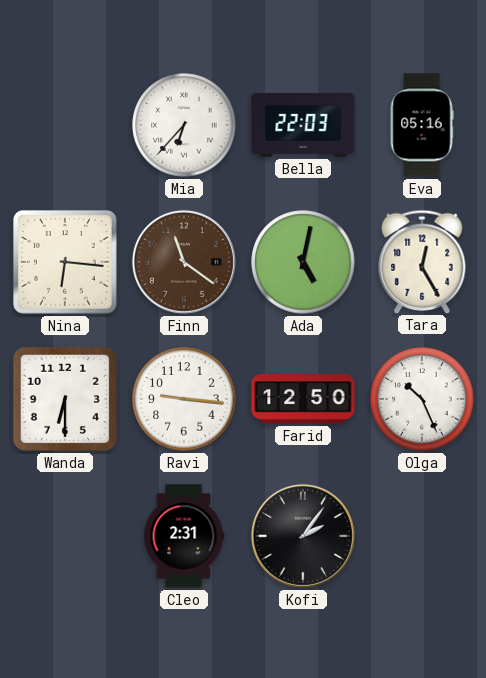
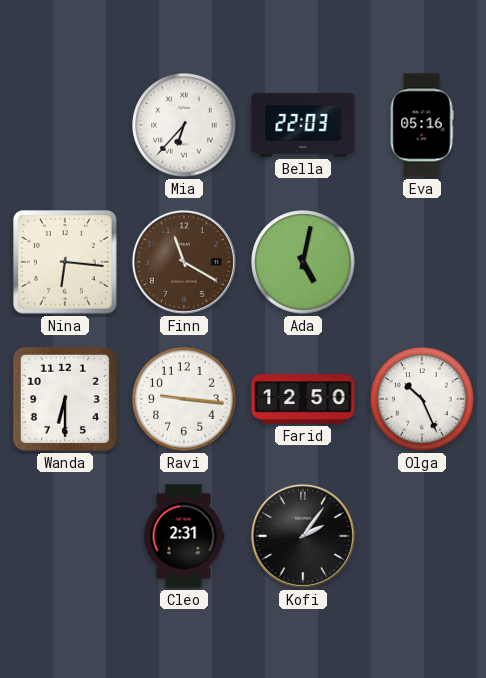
Finn: 11:21 -> 11:20
Tara: 12:25 -> none
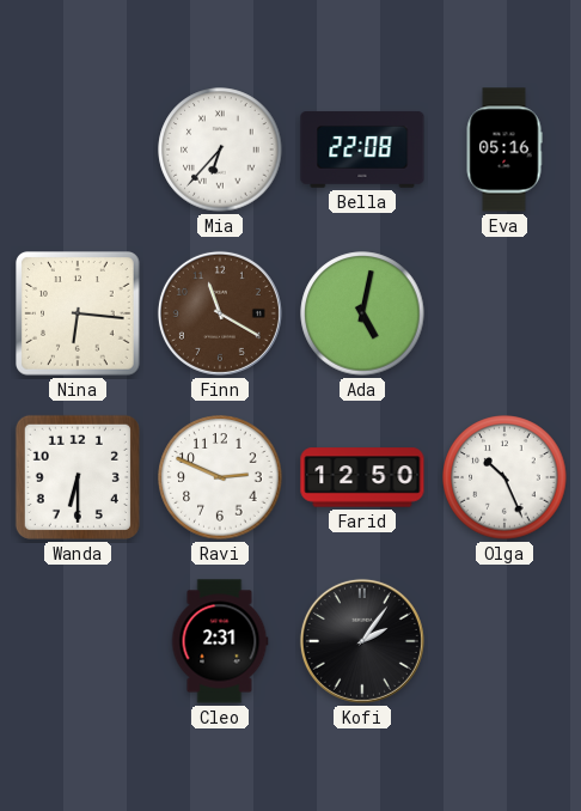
Bella: 22:03 -> 22:08
Ravi: 9:16 -> 2:49
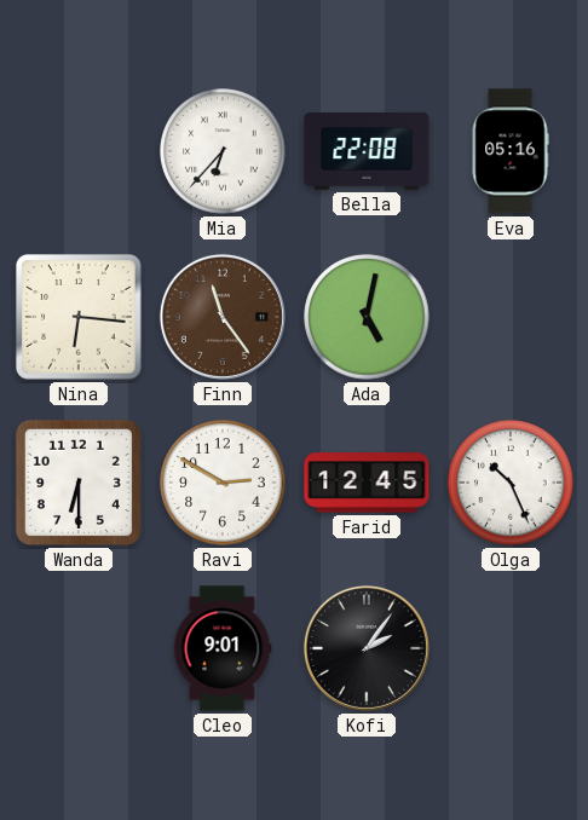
Finn: 11:20 -> 11:24
Ravi: 2:49 -> 2:50
Farid: 12:50 -> 12:45
Cleo: 2:31 -> 9:01
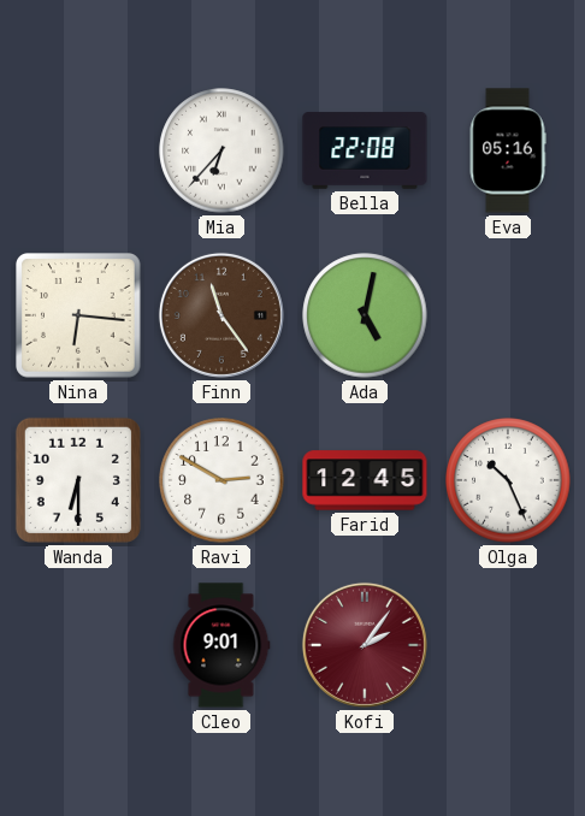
Kofi dial: black -> burgundy
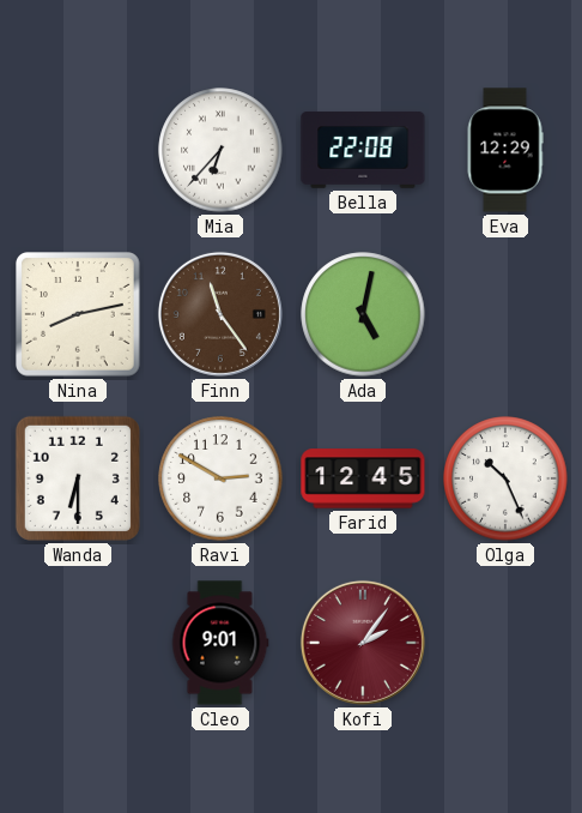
Eva: 05:16 -> 12:29
Nina: 6:16 -> 8:13
